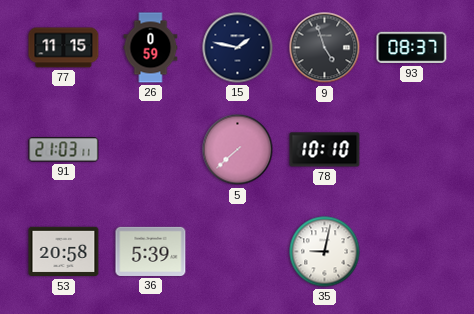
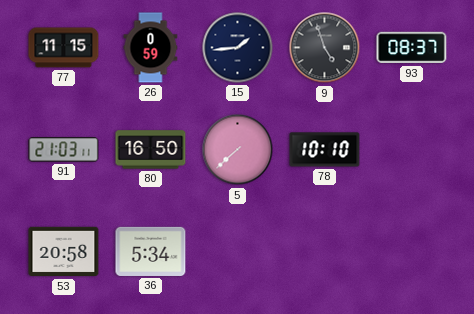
15: 1:47 -> 1:44
80: none -> 16:50
36: 5:39 -> 5:34
35: 9:02 -> none
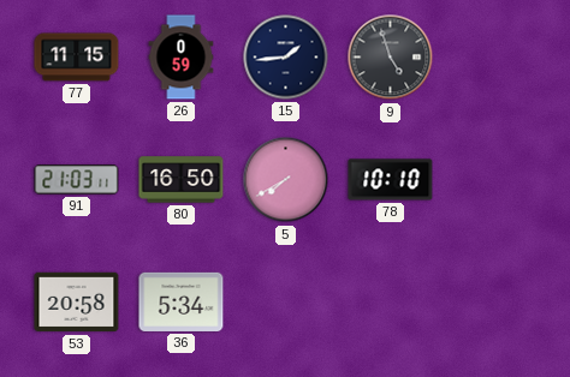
93: 08:37 -> none
5: 7:38 -> 7:40
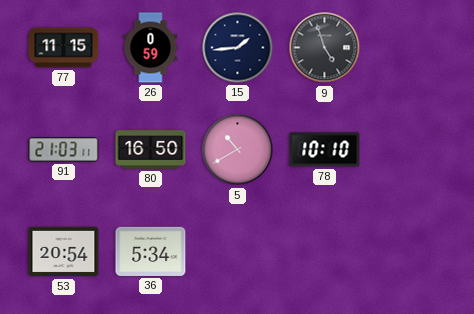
5: 7:40 -> 10:40
53: 20:58 -> 20:54
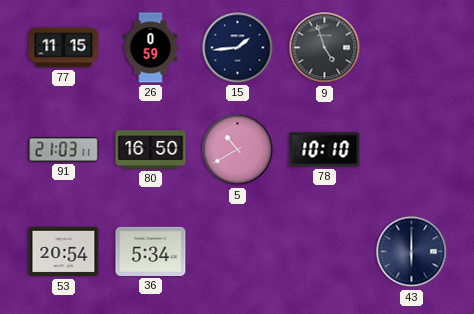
43: none -> 6:00
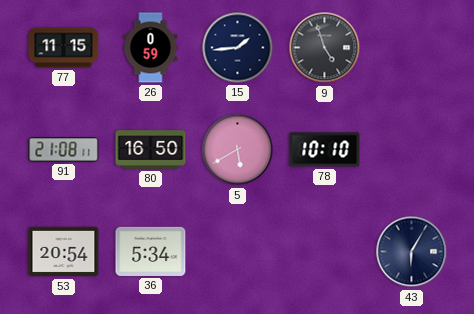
91: 21:03 -> 21:08
5: 10:40 -> 5:40
43: 6:00 -> 6:05
